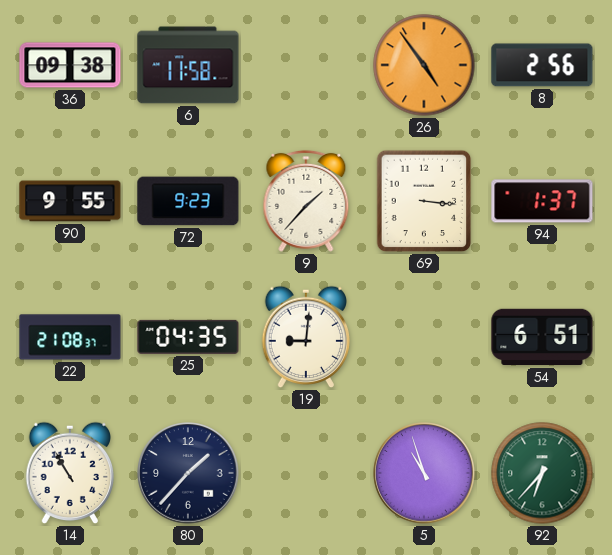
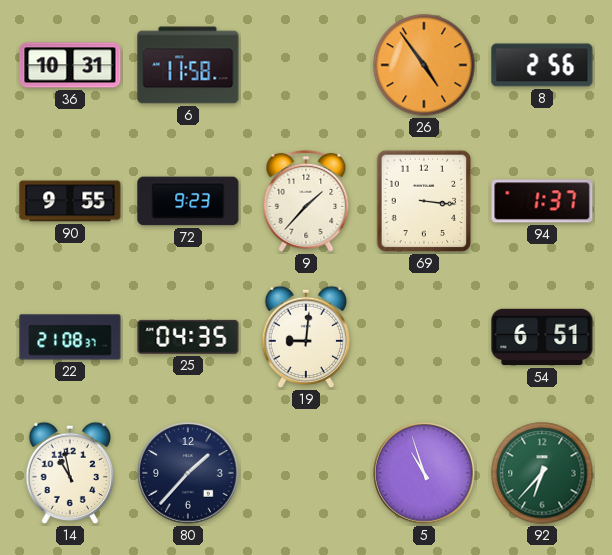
36: 09:38 -> 10:31
14: 10:55 -> 10:58
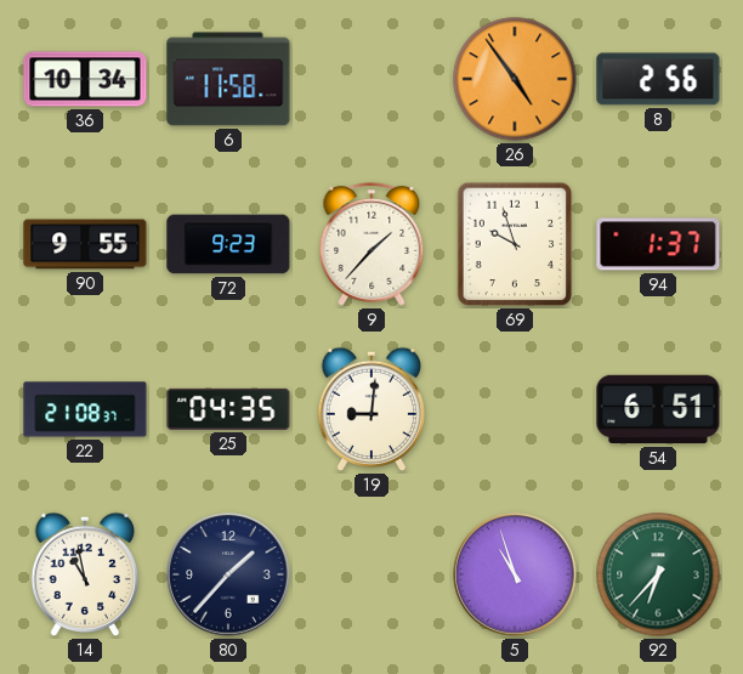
36: 10:31 -> 10:34
69: 3:16 -> 9:57
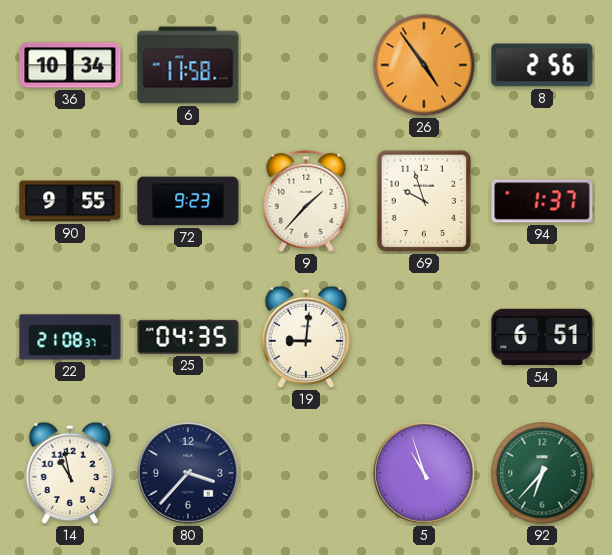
80: 1:37 -> 3:37
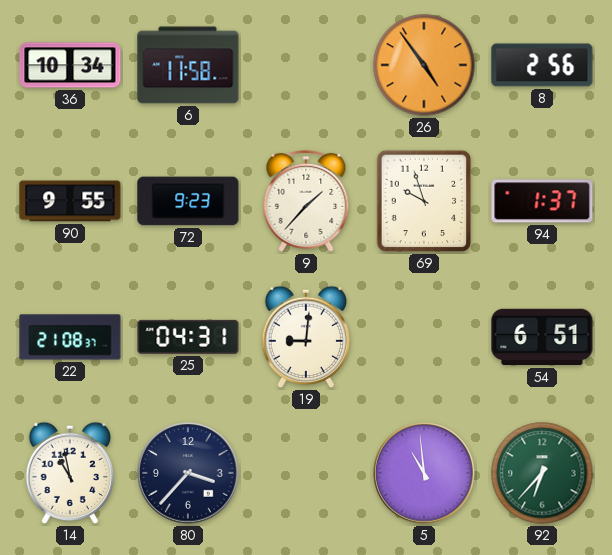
25: 04:35 -> 04:31
5: 10:57 -> 10:59
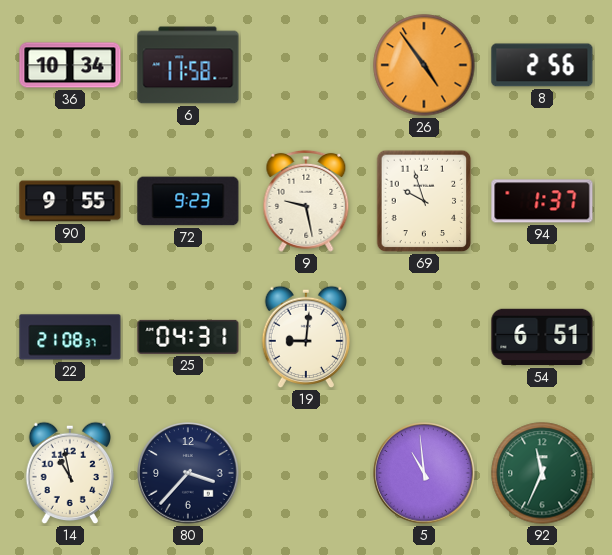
9: 1:37 -> 9:28
92: 6:37 -> 11:34
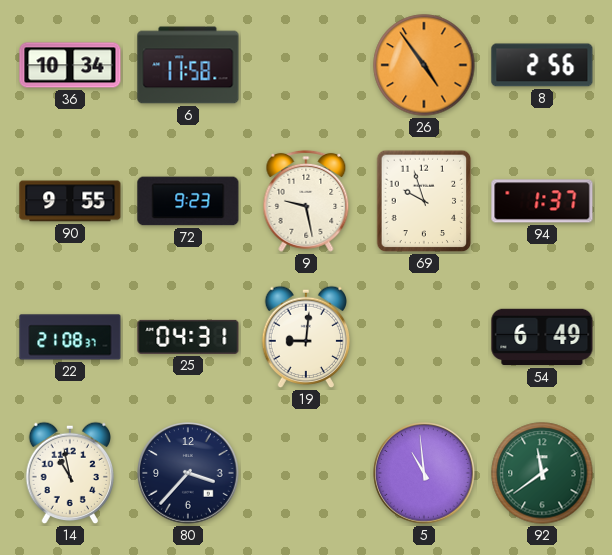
54: 6:51 -> 6:49
92: 11:34 -> 11:39
